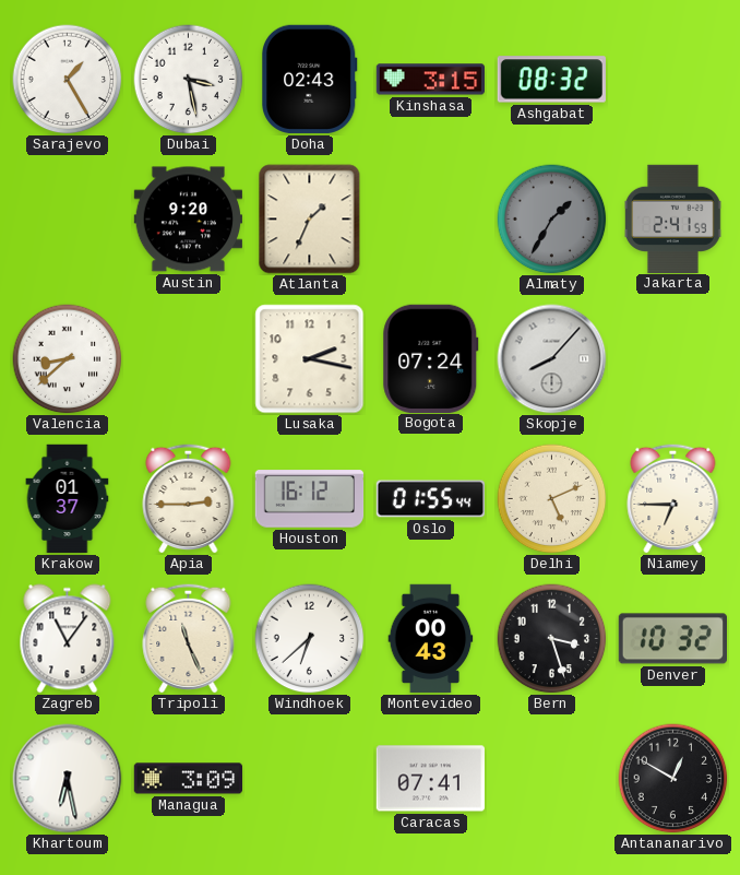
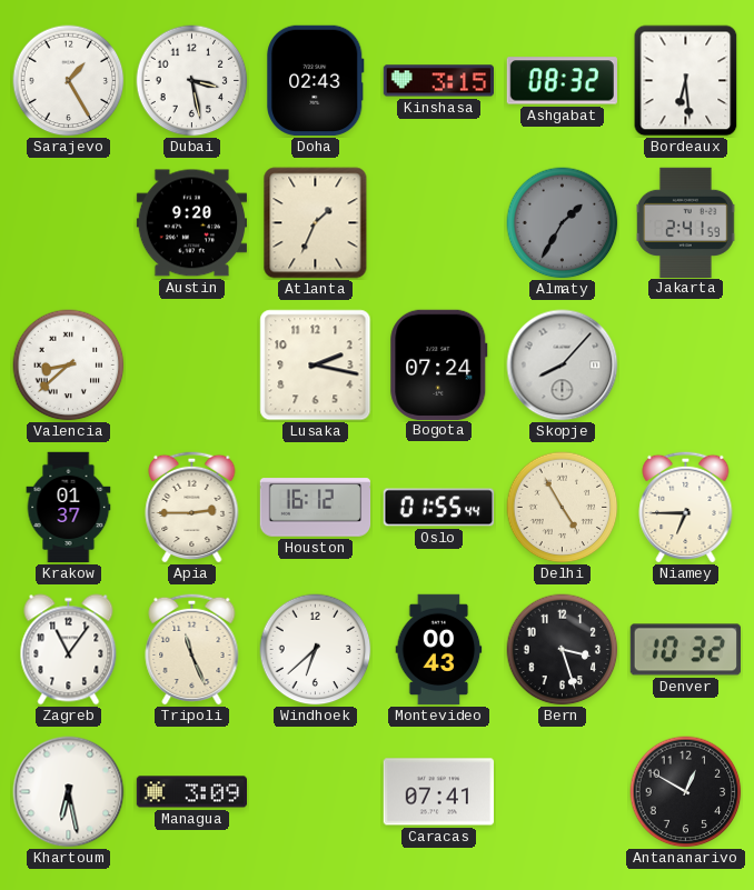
Bordeaux: none -> 6:29
Delhi: 5:11 -> 4:55
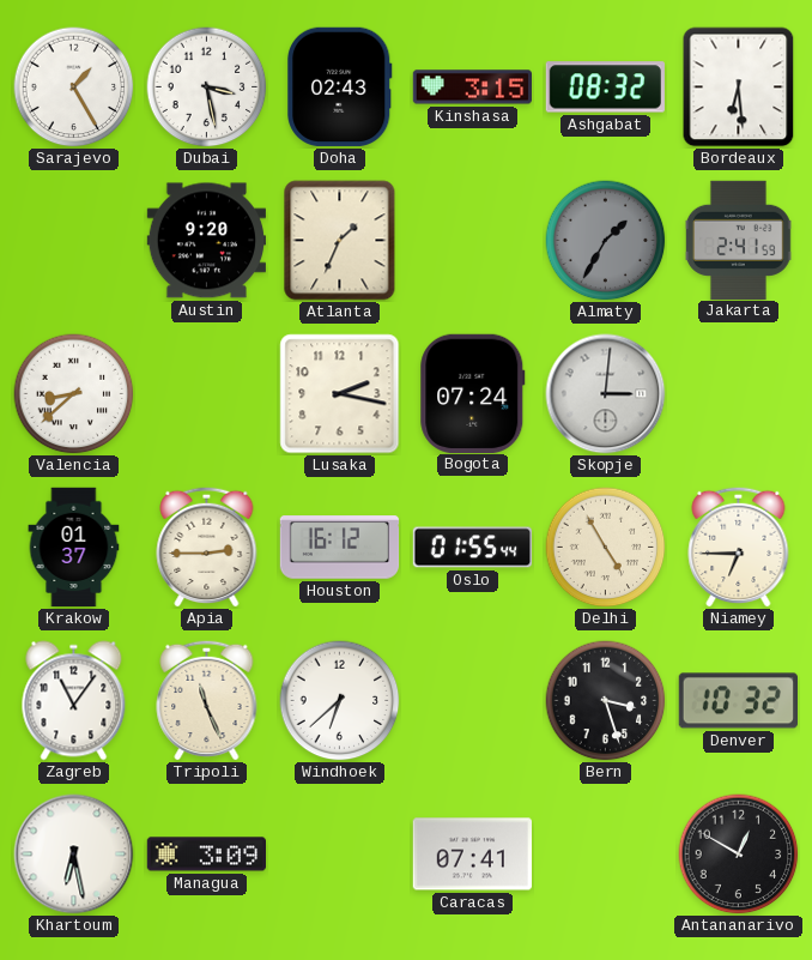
Skopje: 8:07 -> 3:01
Montevideo: 00:43 -> none
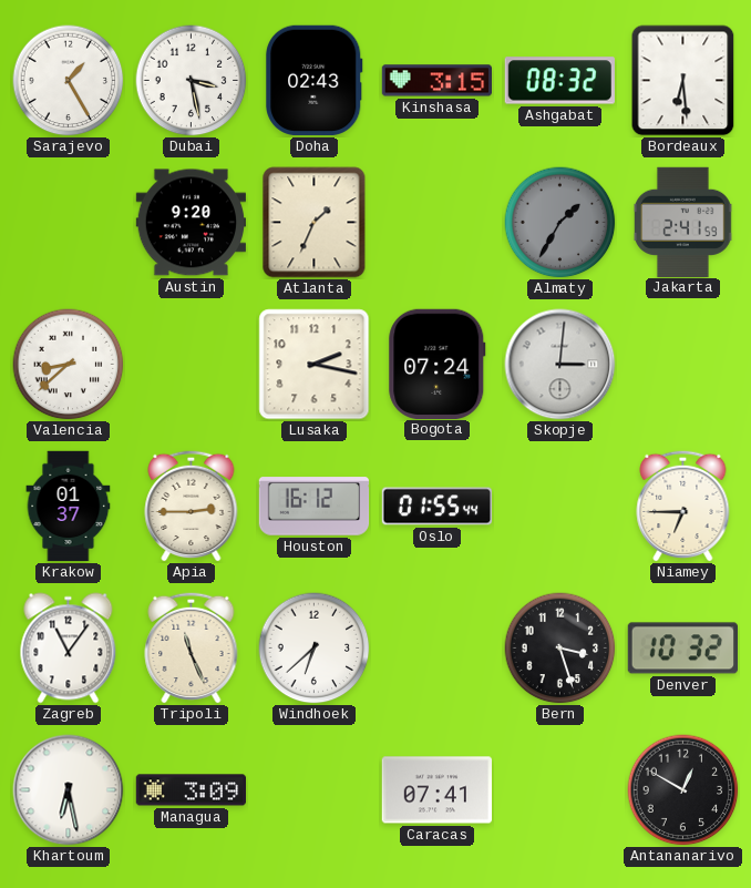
Delhi: 4:55 -> none
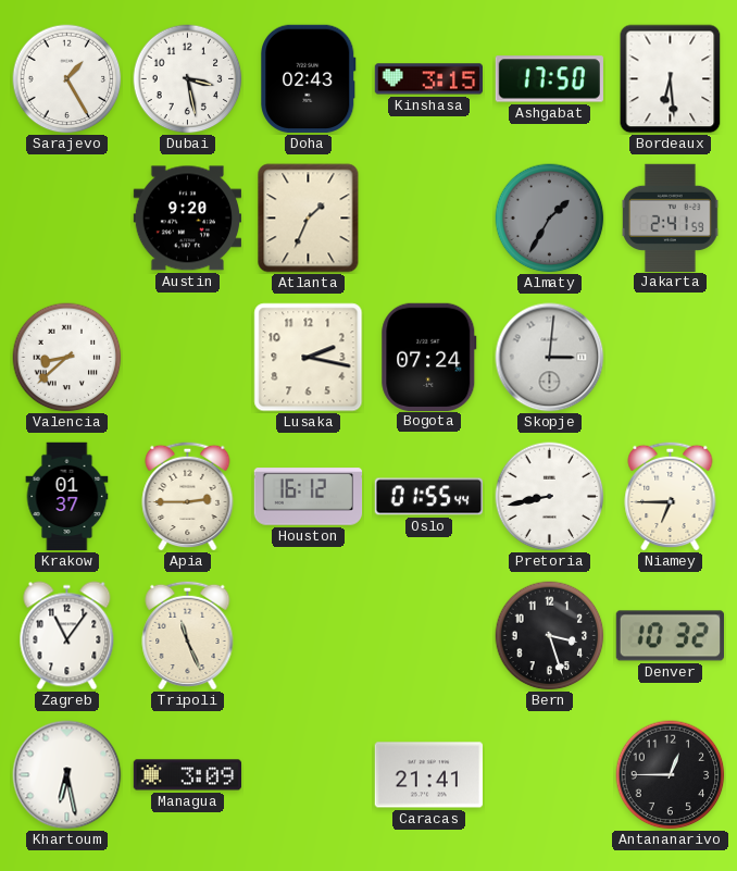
Ashgabat: 08:32 -> 17:50
Pretoria: none -> 8:43
Windhoek: 6:38 -> none
Caracas: 07:41 -> 21:41
Antananarivo: 12:50 -> 12:45
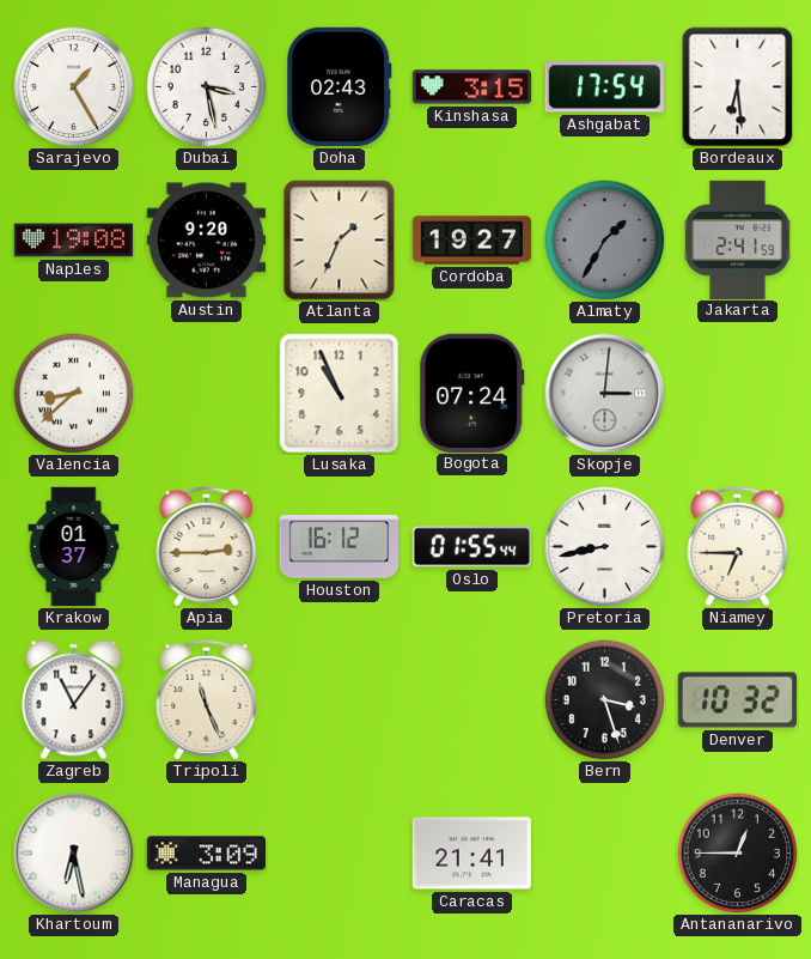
Ashgabat: 17:50 -> 17:54
Naples: none -> 19:08
Cordoba: none -> 19:27
Lusaka: 2:17 -> 10:56
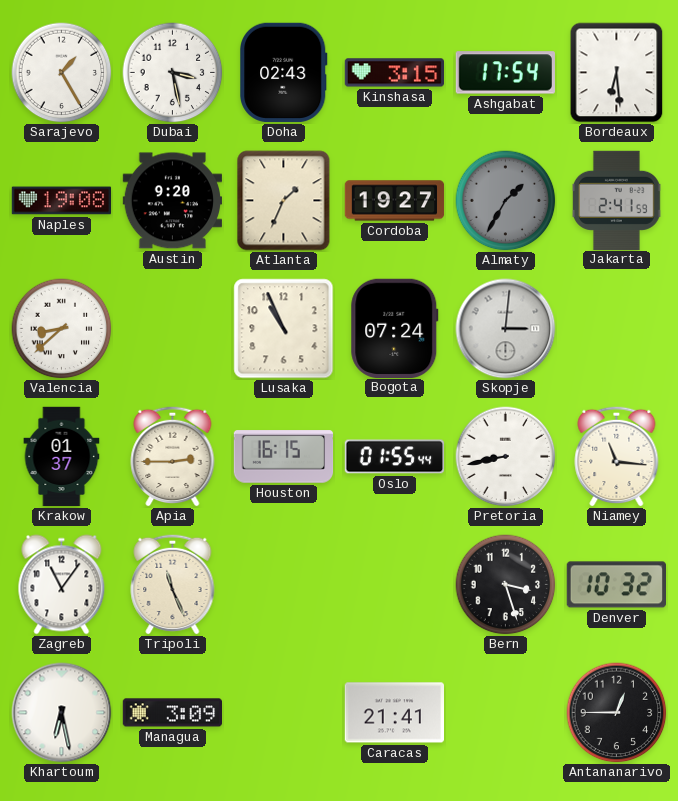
Houston: 16:12 -> 16:15
Niamey: 6:45 -> 11:16
